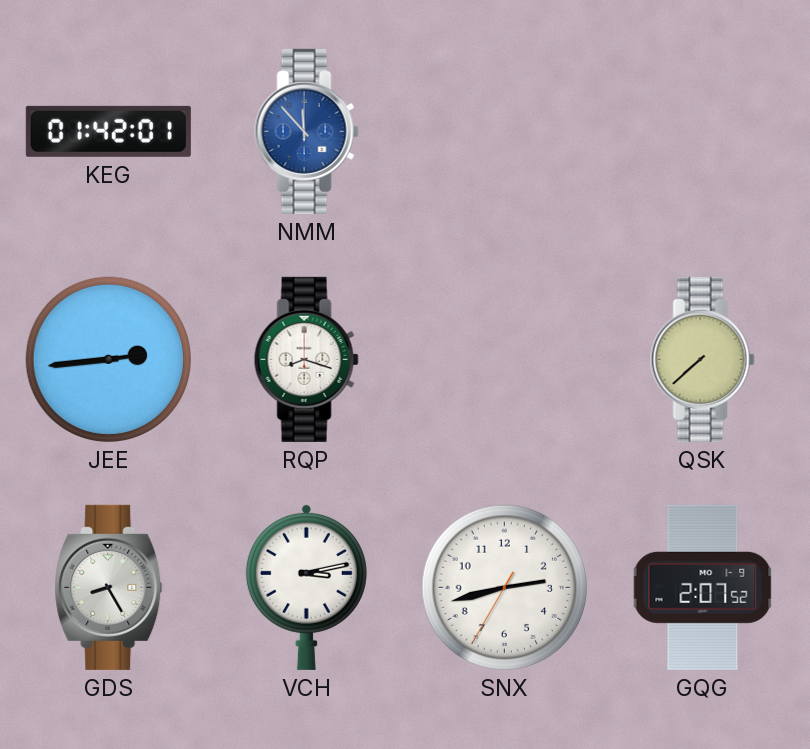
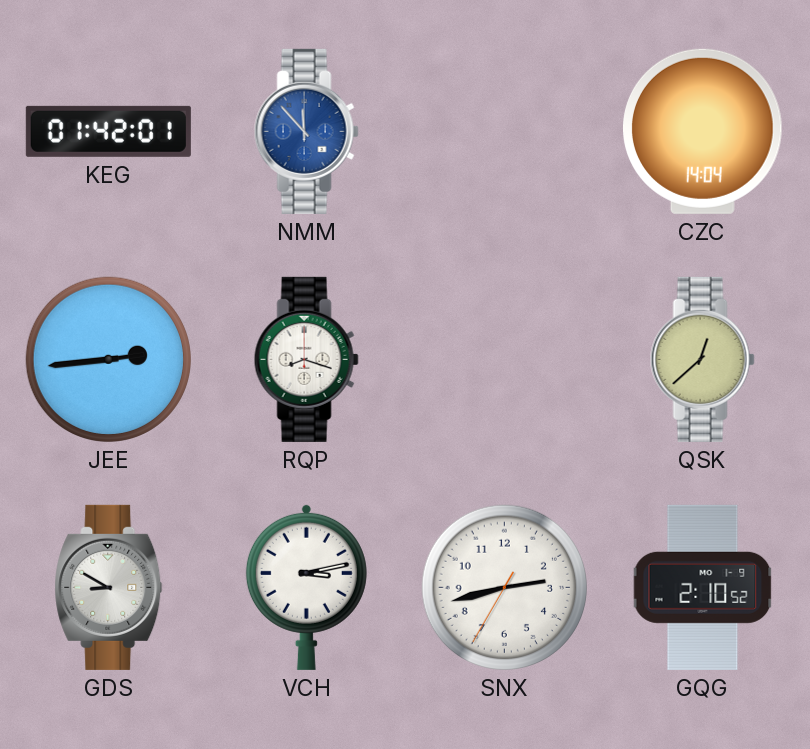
CZC: none -> 14:04
QSK: 7:38 -> 12:38
GDS: 8:25 -> 8:50
GQG: 2:07 -> 2:10
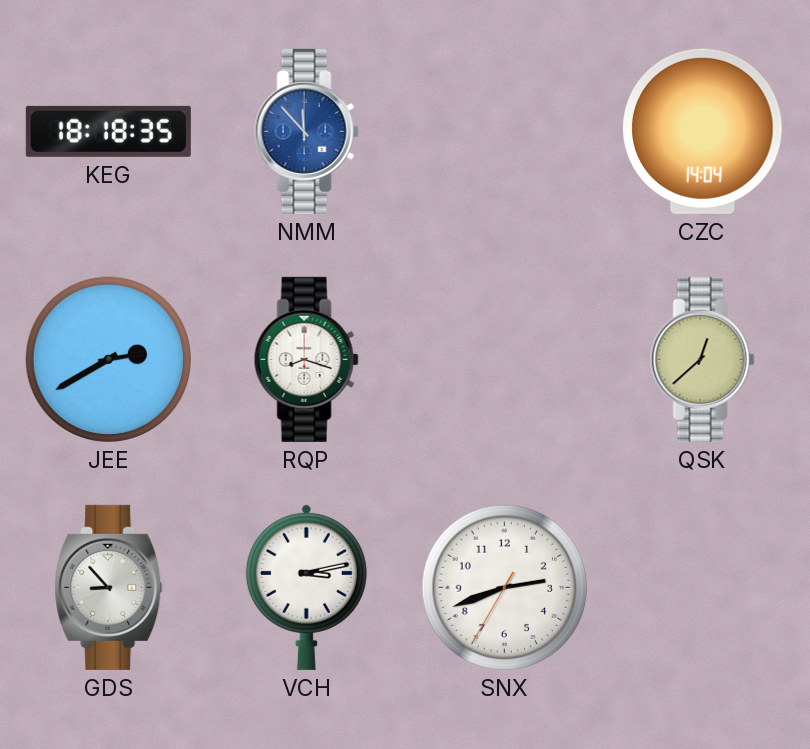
KEG: 01:42 -> 18:18
JEE: 2:44 -> 2:40
GDS: 8:50 -> 8:53
SNX: 2:42 -> 2:41
GQG: 2:10 -> none
